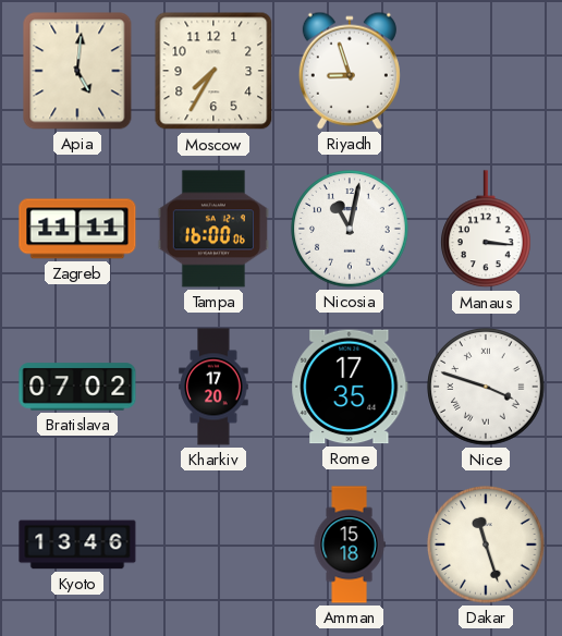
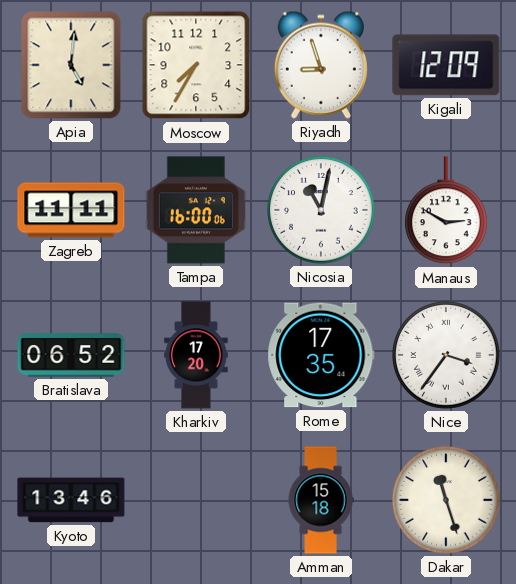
Kigali: none -> 12:09
Manaus: 3:16 -> 2:50
Bratislava: 07:02 -> 06:52
Nice: 3:48 -> 3:36
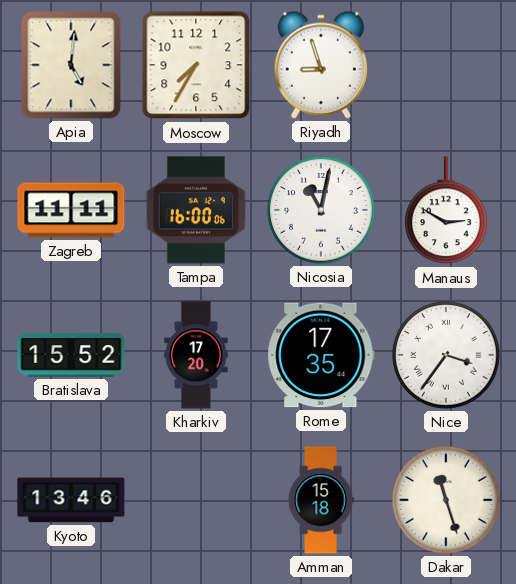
Kigali: 12:09 -> none
Bratislava: 06:52 -> 15:52
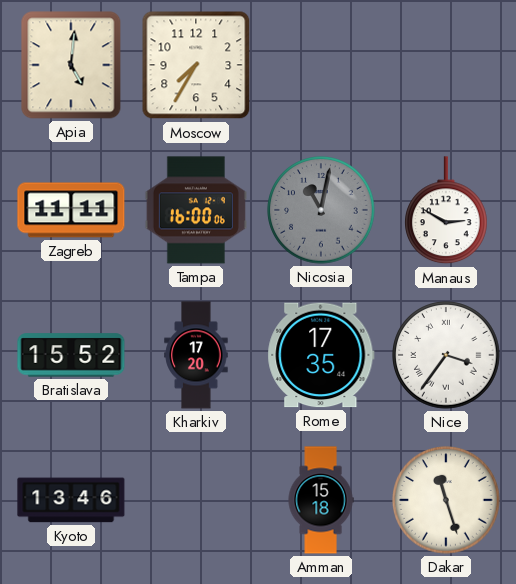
Riyadh: 8:57 -> none
Nicosia dial: white -> grey
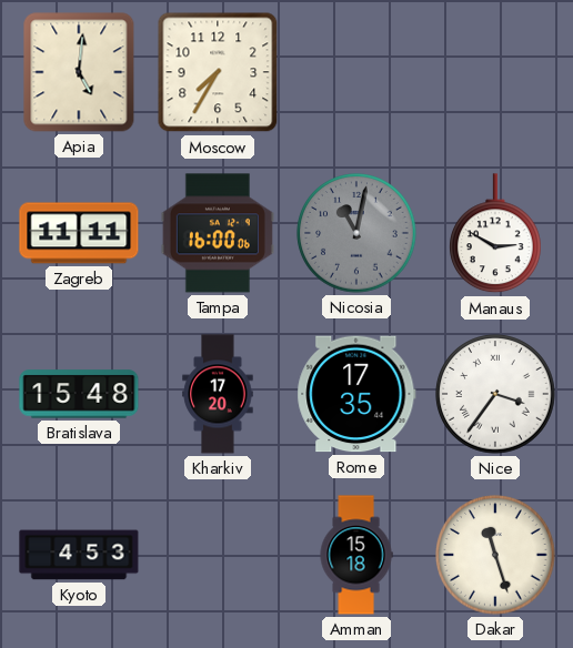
Bratislava: 15:52 -> 15:48
Kyoto: 13:46 -> 4:53
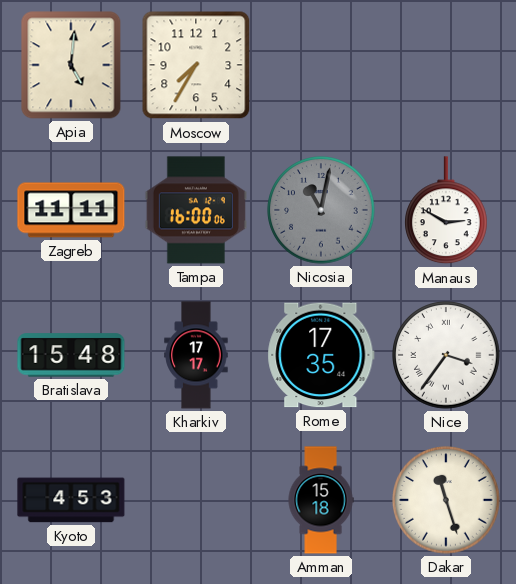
Kharkiv: 17:20 -> 17:17
